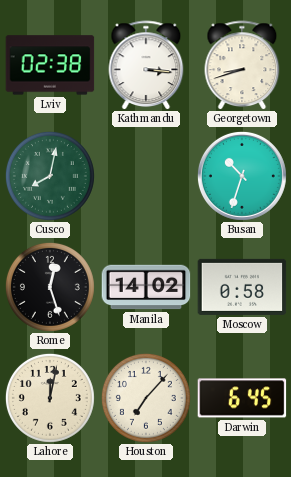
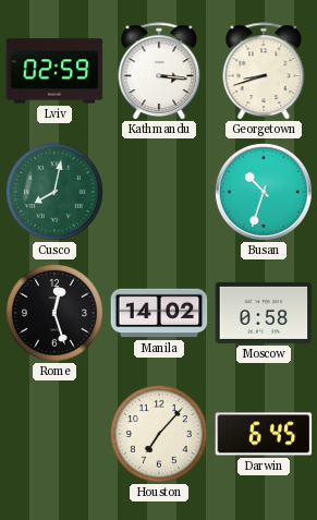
Lviv: 02:38 -> 02:59
Lahore: 12:02 -> none
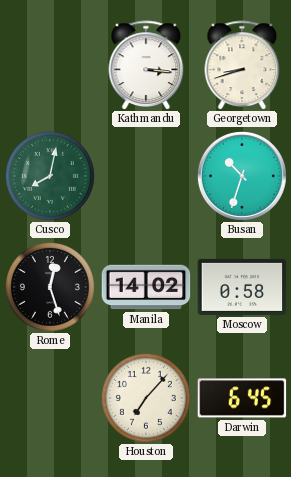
Lviv: 02:59 -> none
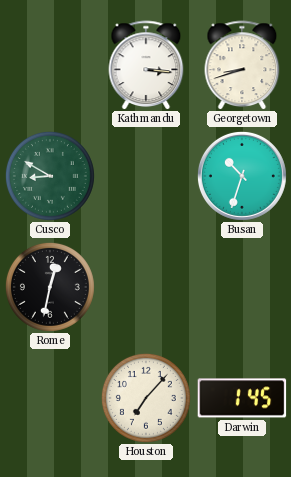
Cusco: 8:02 -> 8:50
Rome: 12:27 -> 12:32
Manila: 14:02 -> none
Moscow: 0:58 -> none
Darwin: 6:45 -> 1:45
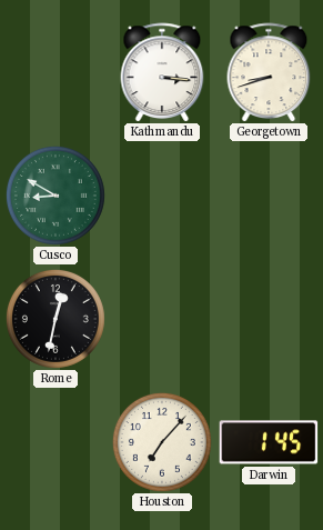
Busan: 10:33 -> none
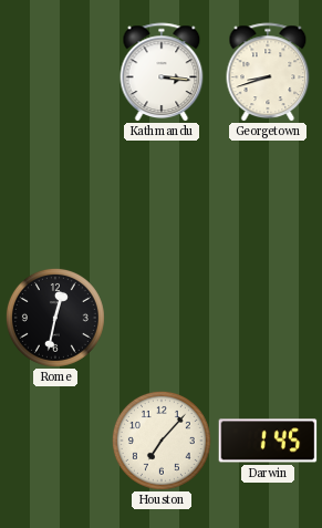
Cusco: 8:50 -> none
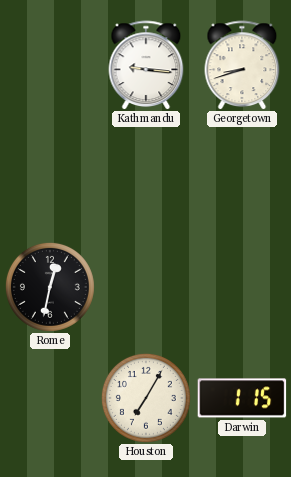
Kathmandu: 3:16 -> 9:16
Houston: 7:07 -> 7:05
Darwin: 1:45 -> 1:15
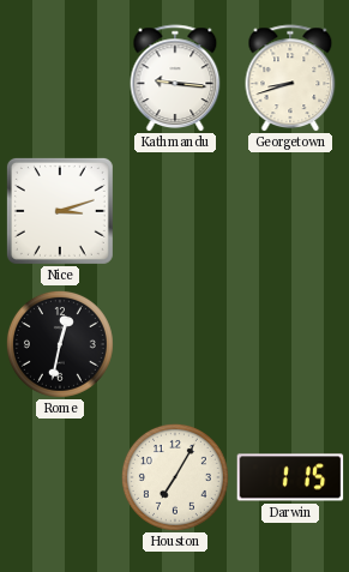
Nice: none -> 3:12
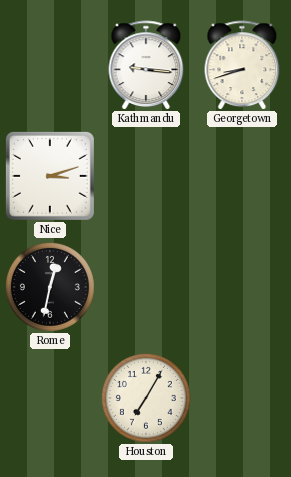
Darwin: 1:15 -> none
